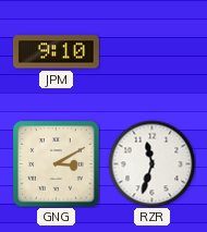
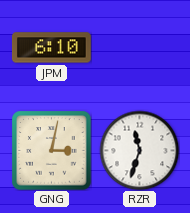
JPM: 9:10 -> 6:10
GNG: 3:10 -> 3:02
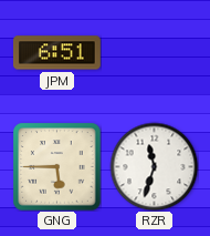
JPM: 6:10 -> 6:51
GNG: 3:02 -> 5:45
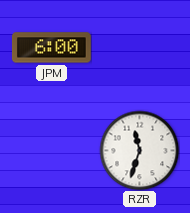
JPM: 6:51 -> 6:00
GNG: 5:45 -> none
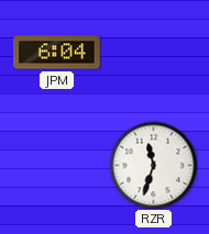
JPM: 6:00 -> 6:04
